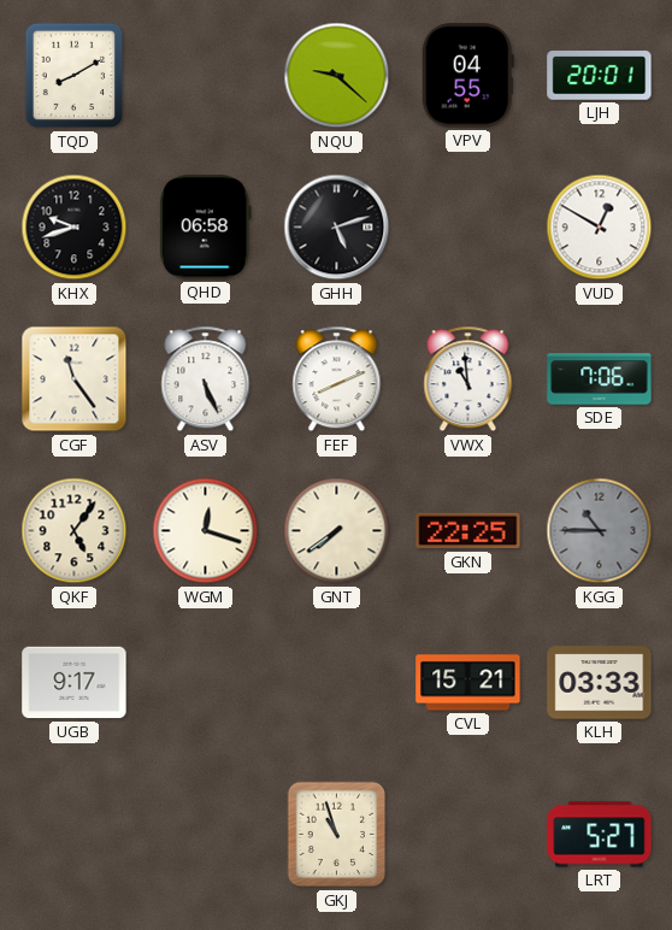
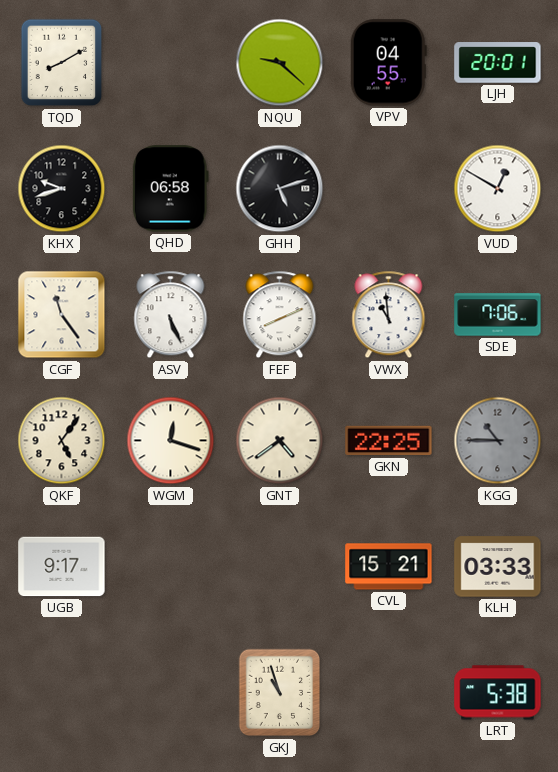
GNT: 7:39 -> 4:39
LRT: 5:27 -> 5:38
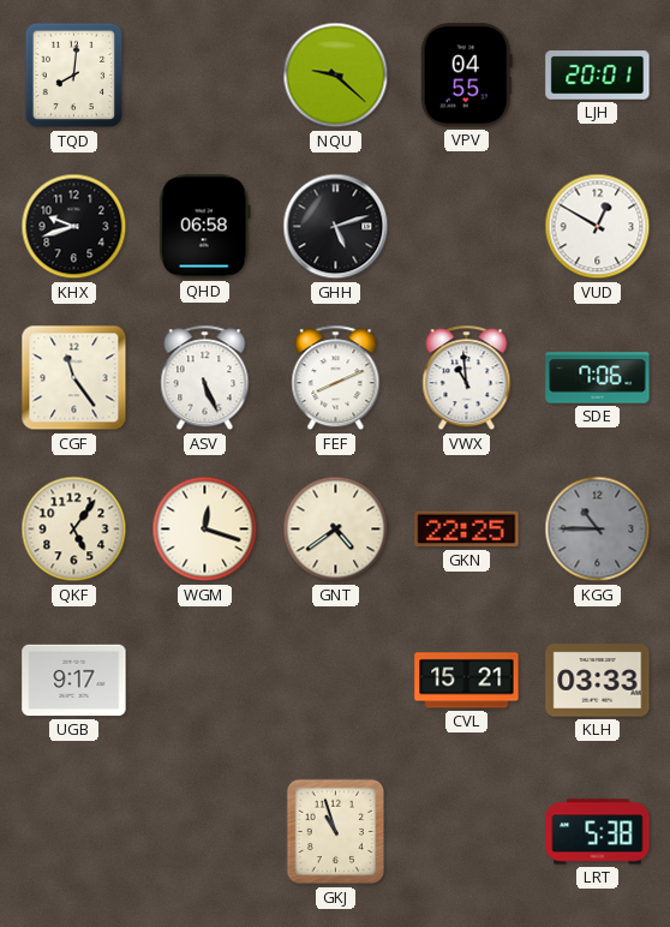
TQD: 8:10 -> 8:01
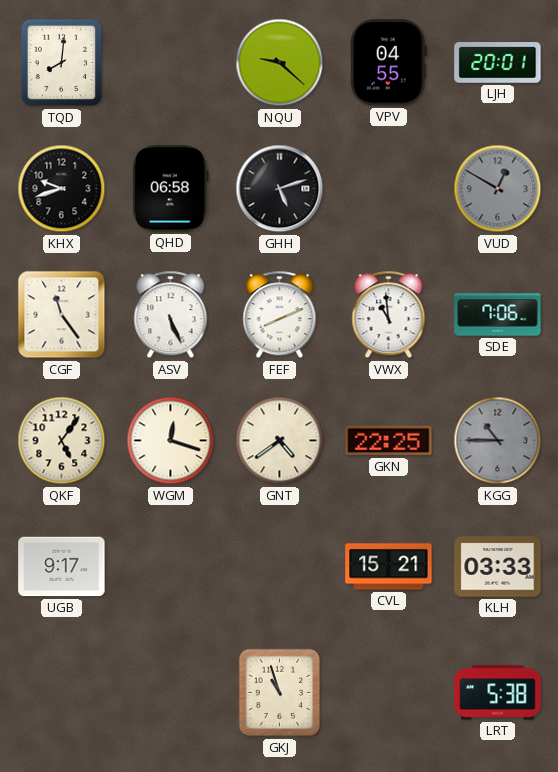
VUD dial: white -> grey
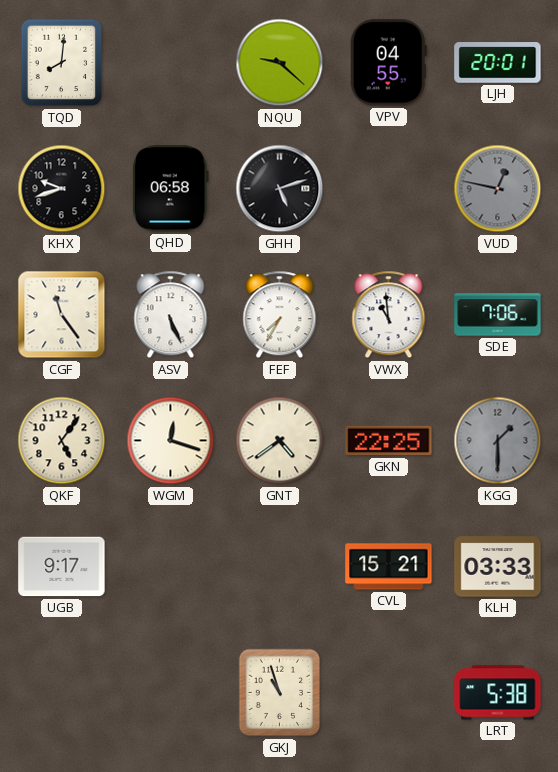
VUD: 12:50 -> 12:47
FEF: 8:11 -> 7:35
KGG: 10:45 -> 1:30
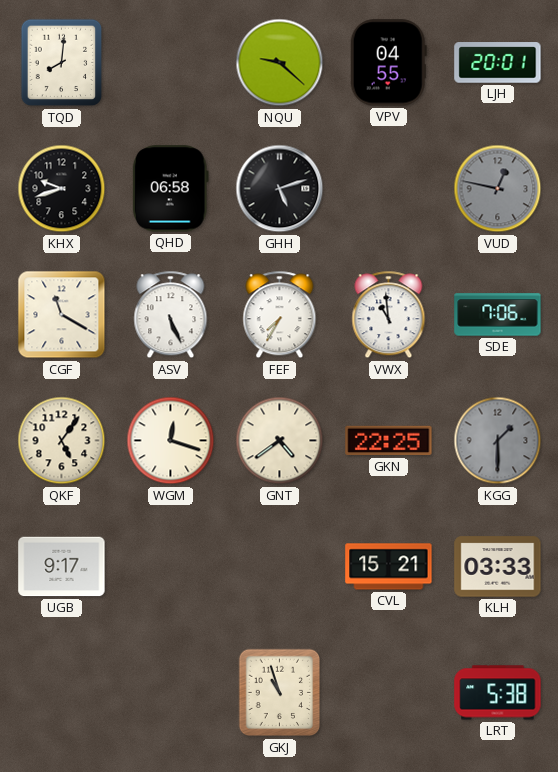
CGF: 11:24 -> 11:20
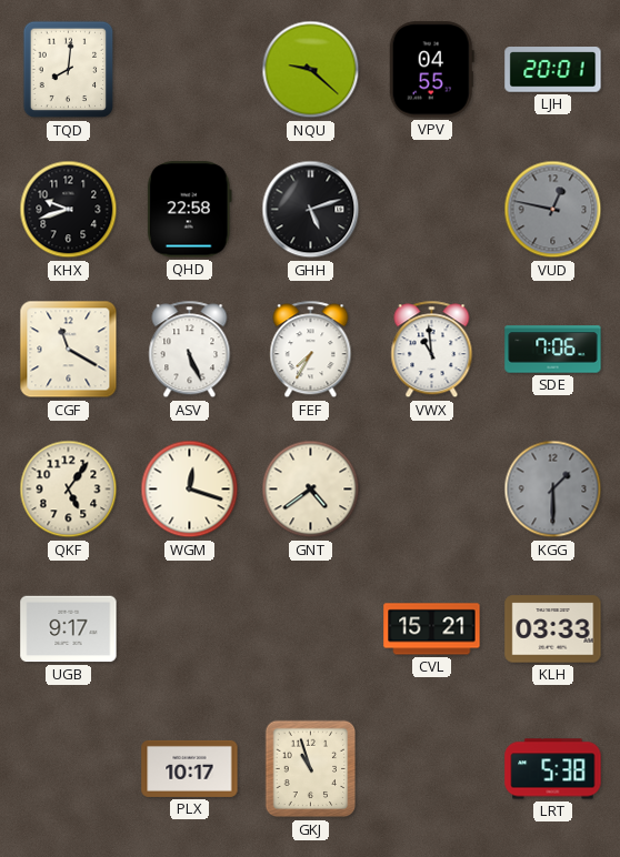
QHD: 06:58 -> 22:58
GKN: 22:25 -> none
PLX: none -> 10:17
